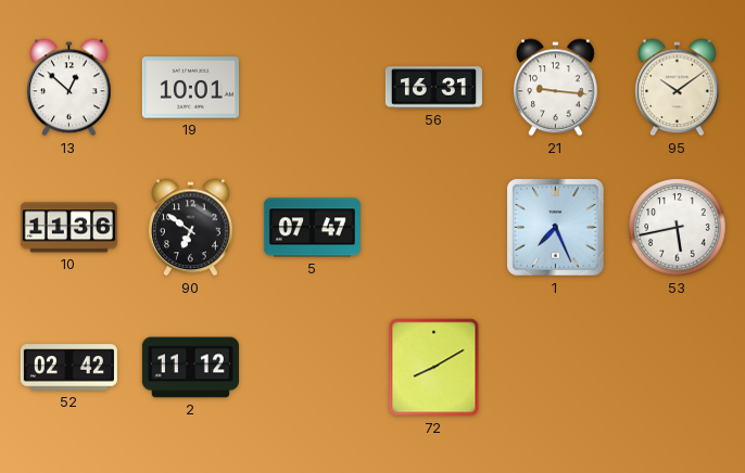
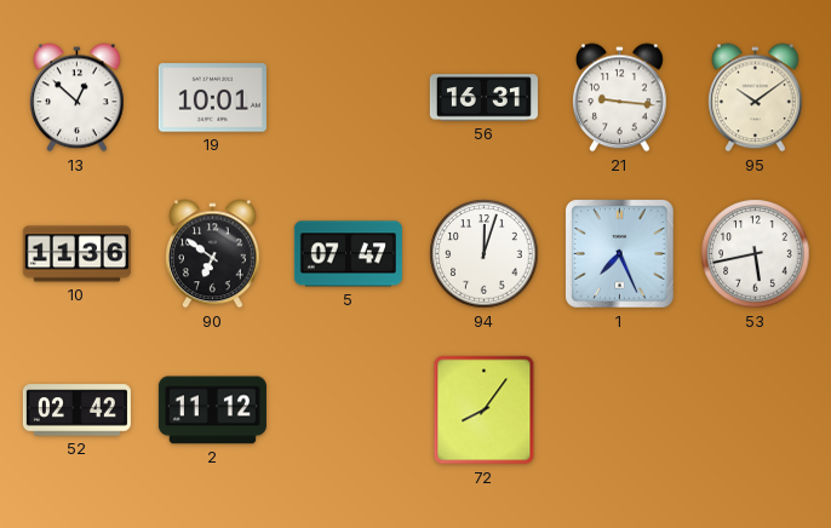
94: none -> 12:03
72: 8:10 -> 8:06
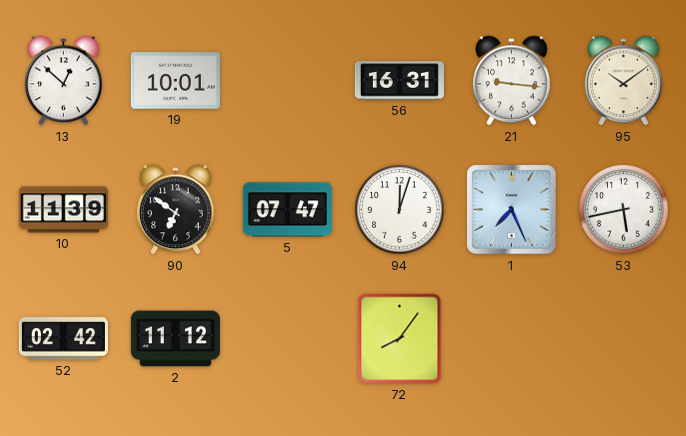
10: 11:36 -> 11:39
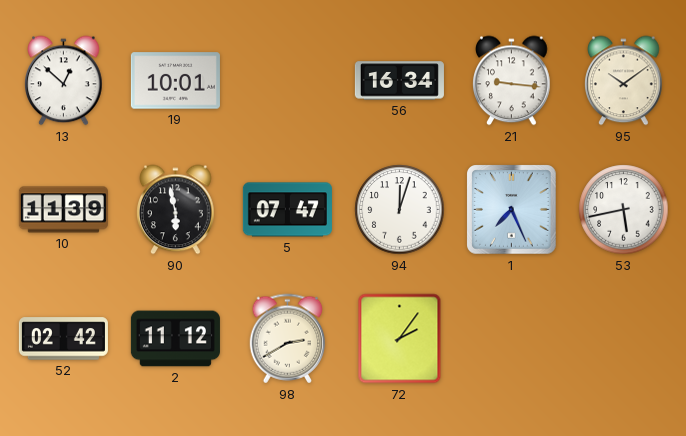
56: 16:31 -> 16:34
90: 6:51 -> 5:58
98: none -> 2:40
72: 8:06 -> 2:06
